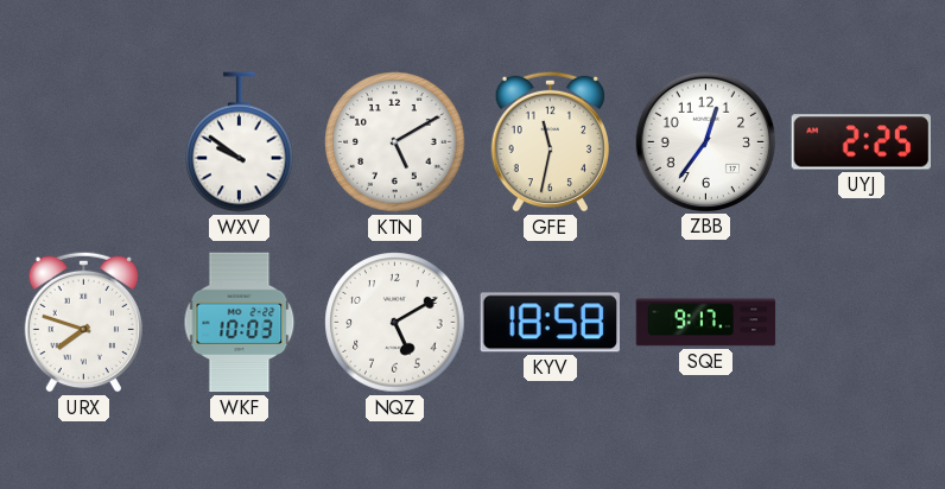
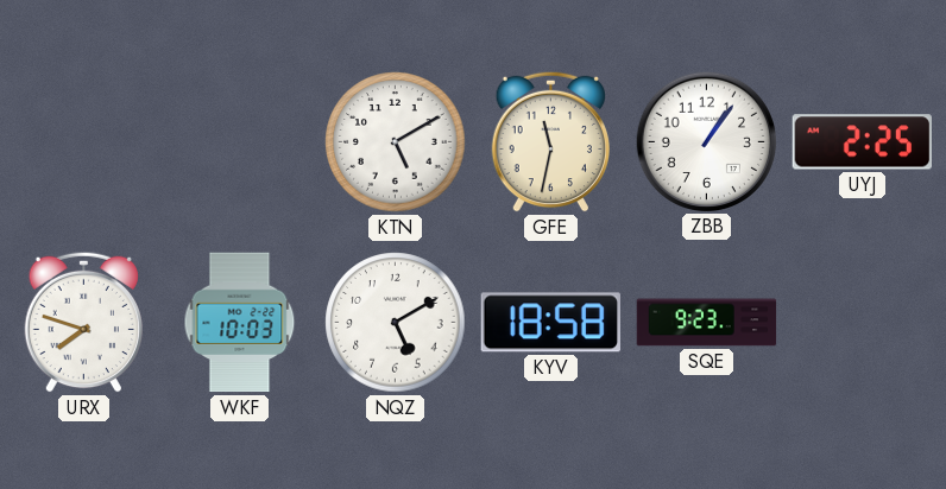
WXV: 9:51 -> none
ZBB: 12:36 -> 1:06
SQE: 9:17 -> 9:23
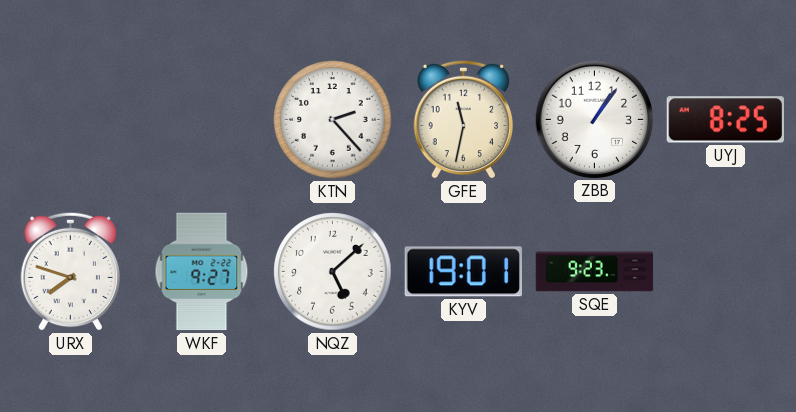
KTN: 5:10 -> 2:23
UYJ: 2:25 -> 8:25
WKF: 10:03 -> 9:27
NQZ: 5:10 -> 5:08
KYV: 18:58 -> 19:01
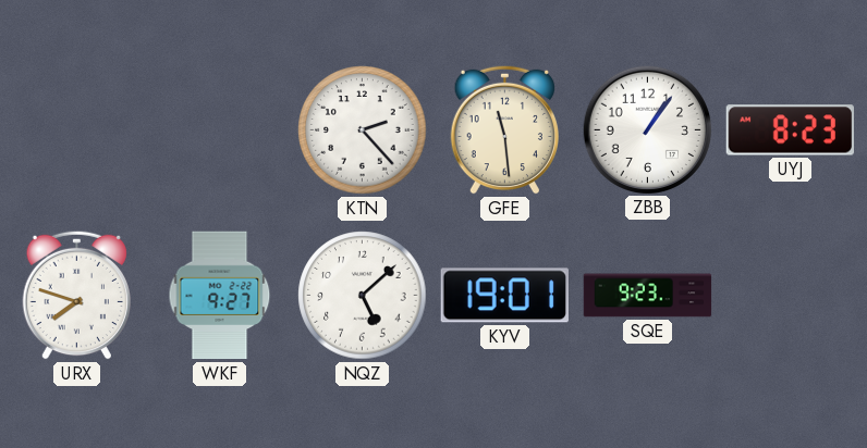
GFE: 11:32 -> 11:29
UYJ: 8:25 -> 8:23
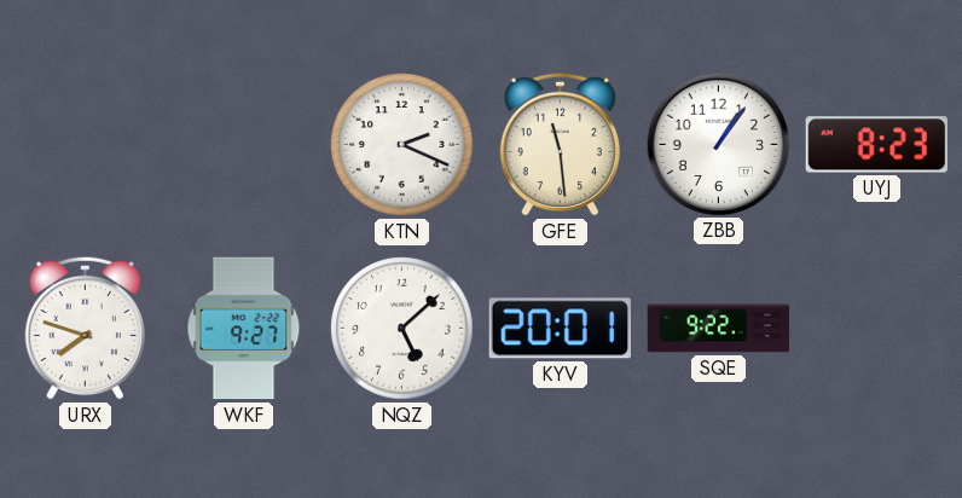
KTN: 2:23 -> 2:19
KYV: 19:01 -> 20:01
SQE: 9:23 -> 9:22
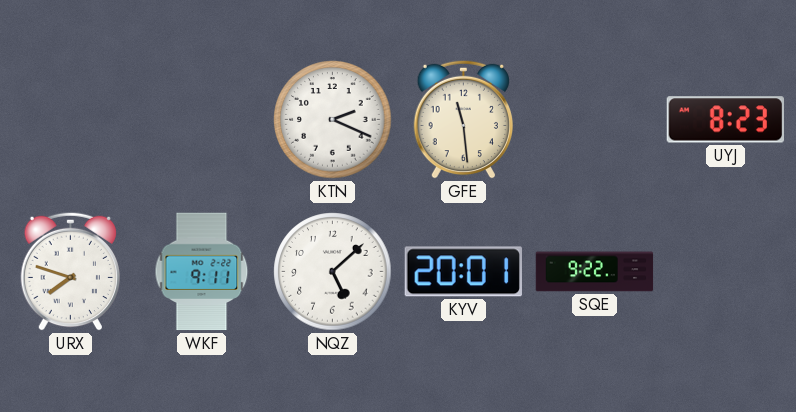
ZBB: 1:06 -> none
WKF: 9:27 -> 9:11
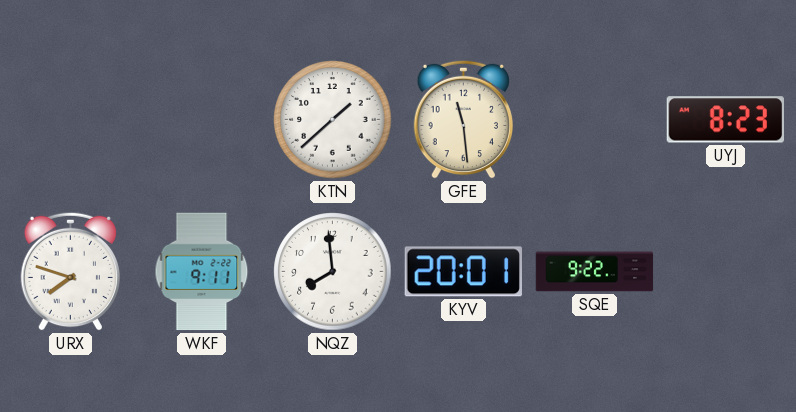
KTN: 2:19 -> 1:38
NQZ: 5:08 -> 7:59
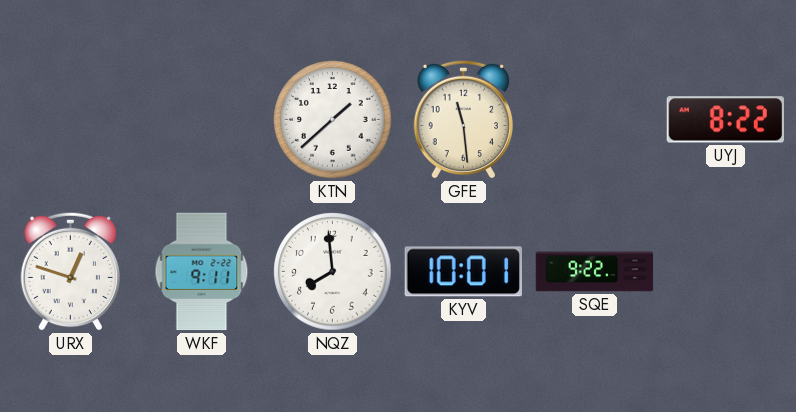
UYJ: 8:23 -> 8:22
URX: 7:48 -> 12:48
KYV: 20:01 -> 10:01
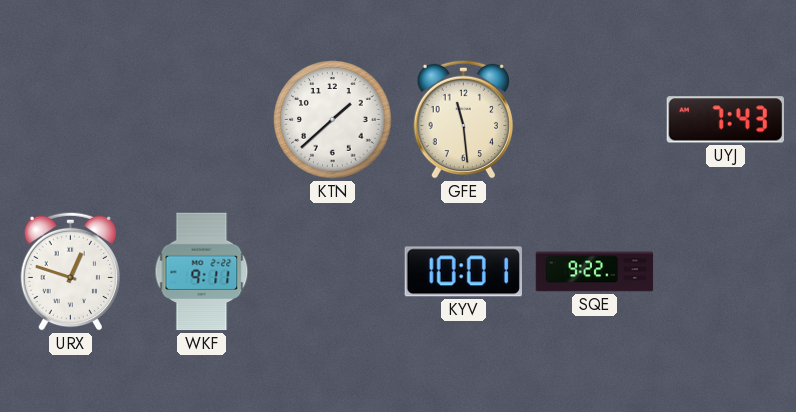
UYJ: 8:22 -> 7:43
NQZ: 7:59 -> none
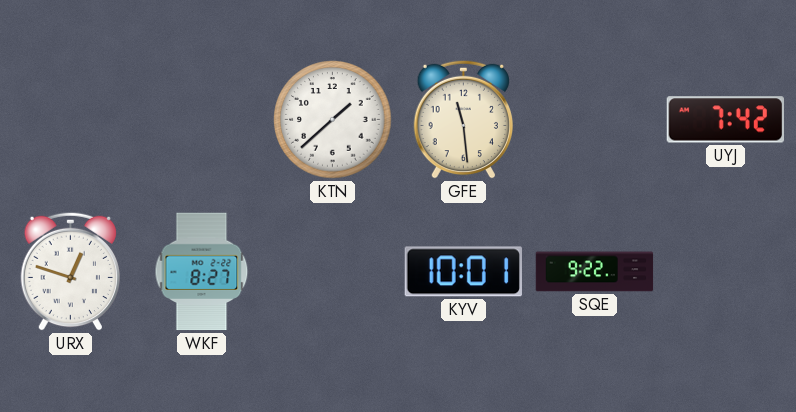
UYJ: 7:43 -> 7:42
WKF: 9:11 -> 8:27
